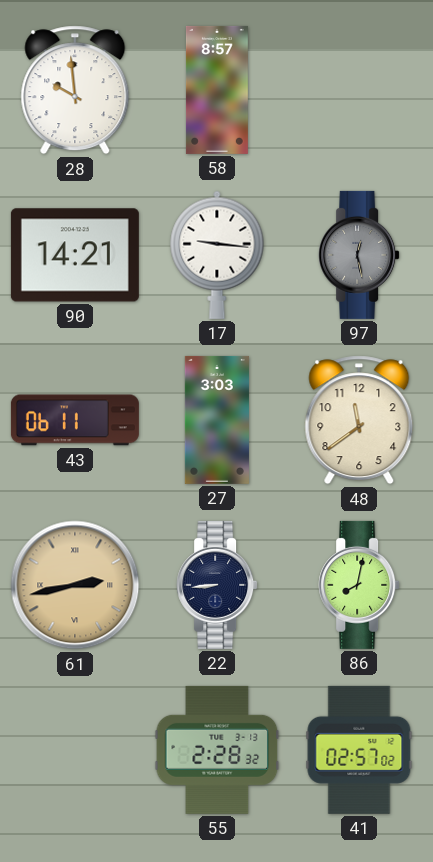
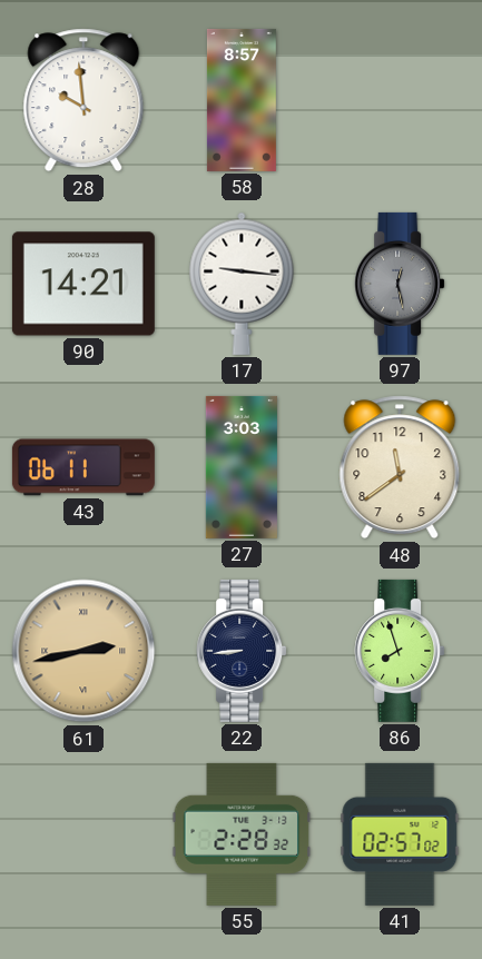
86: 8:02 -> 7:57
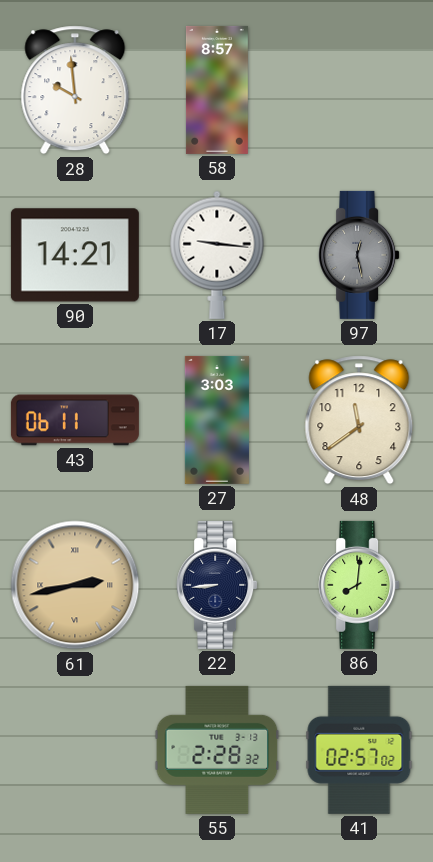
86: 7:57 -> 8:01
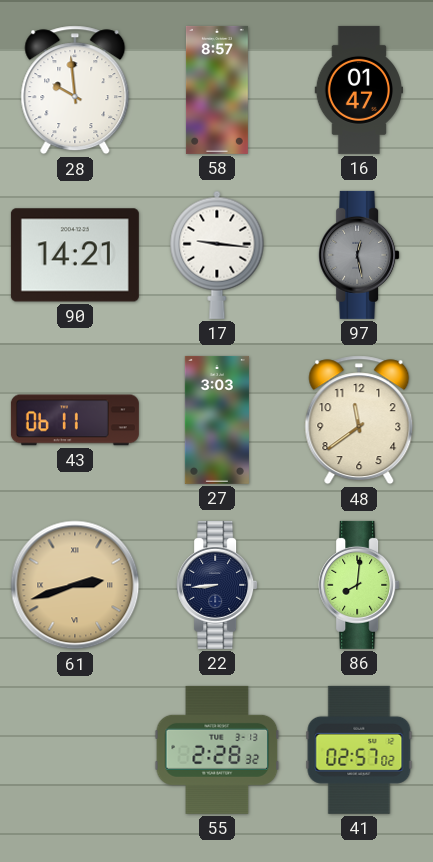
16: none -> 01:47
61: 2:43 -> 2:42
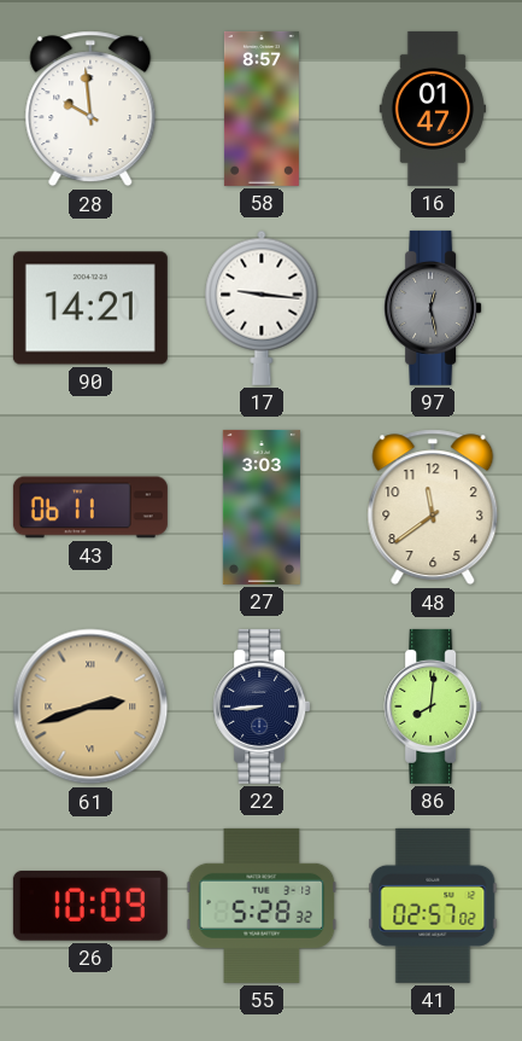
26: none -> 10:09
55: 2:28 -> 5:28
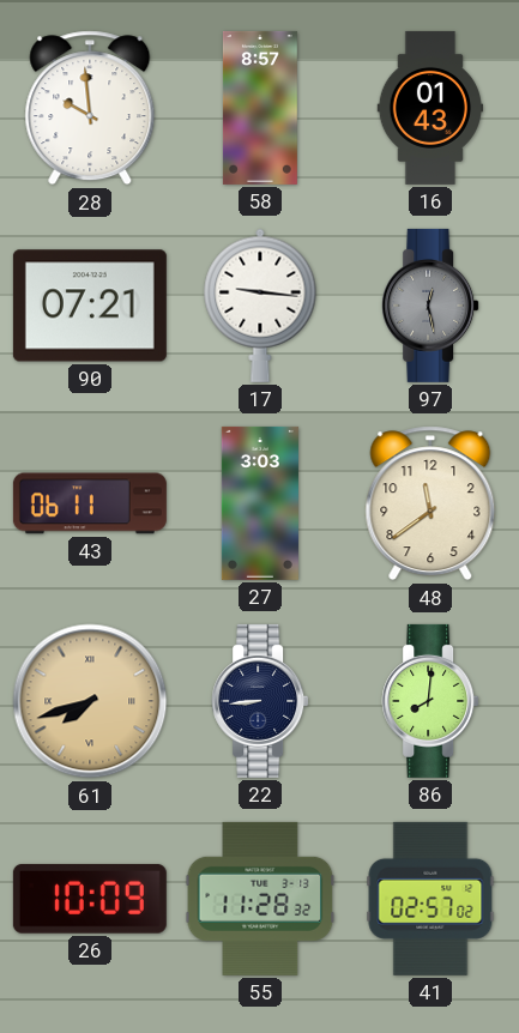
16: 01:47 -> 01:43
90: 14:21 -> 07:21
61: 2:42 -> 7:42
55: 5:28 -> 11:28
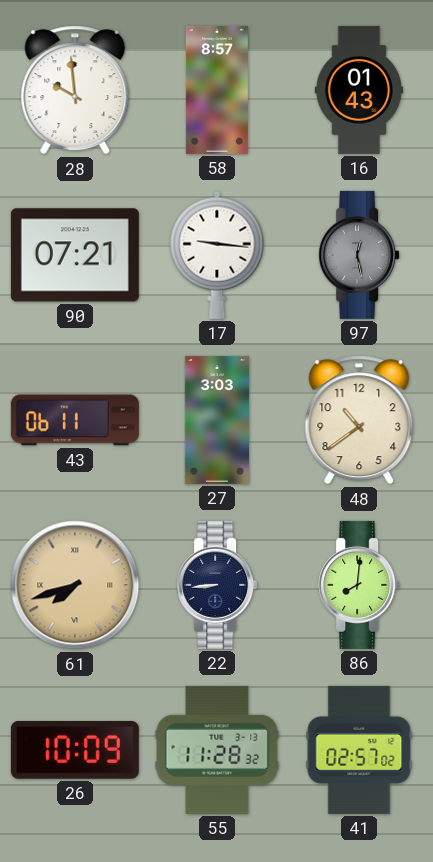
48: 11:39 -> 10:39
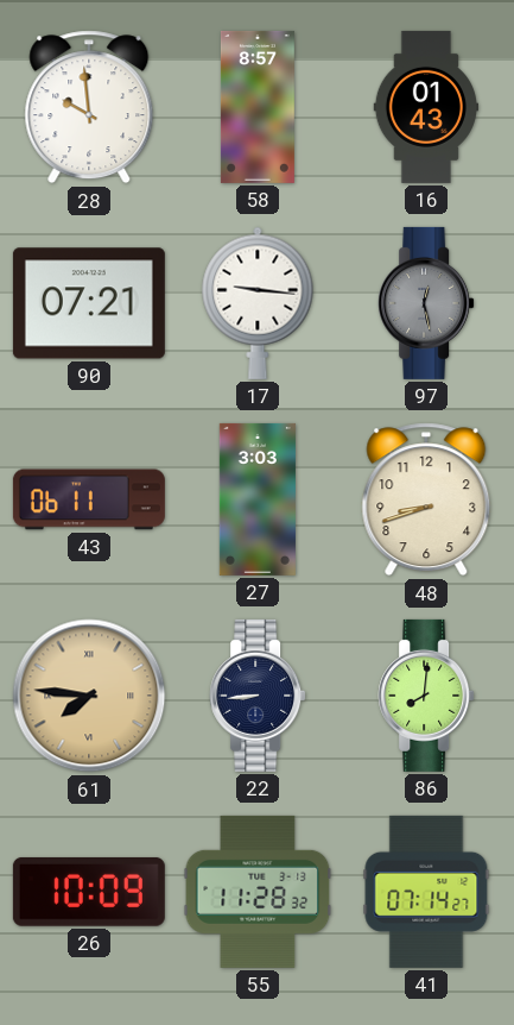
48: 10:39 -> 8:42
61: 7:42 -> 7:46
41: 02:57 -> 07:14
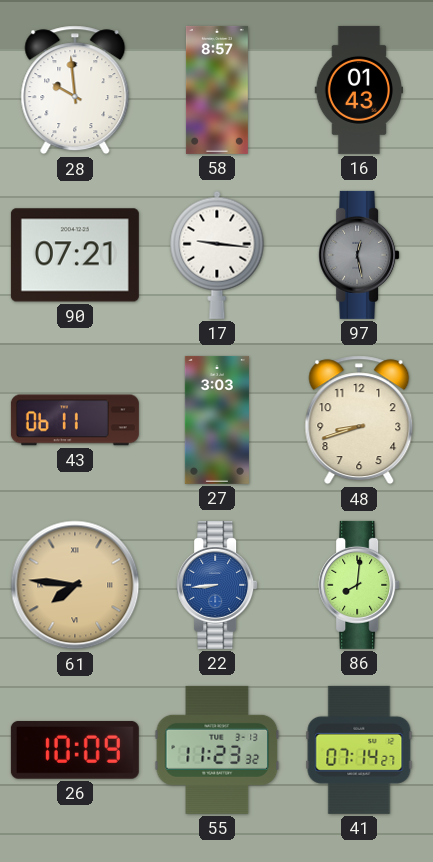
22 dial: navy -> blue
55: 11:28 -> 11:23
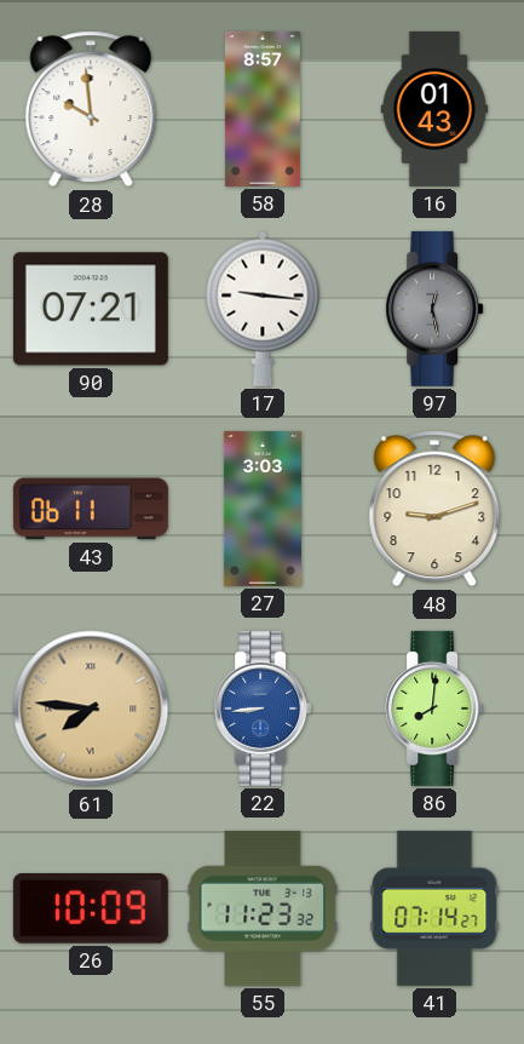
48: 8:42 -> 9:12
